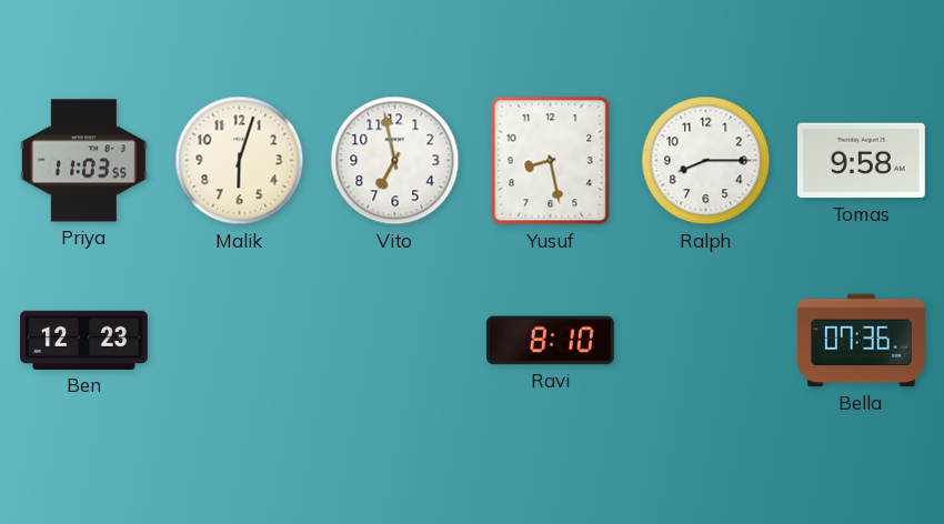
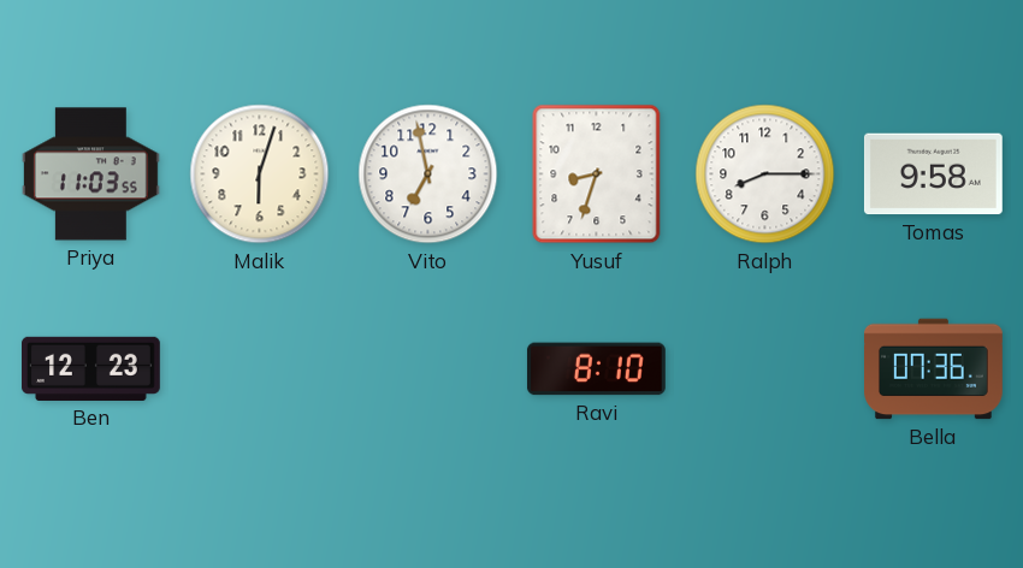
Yusuf: 8:28 -> 8:33
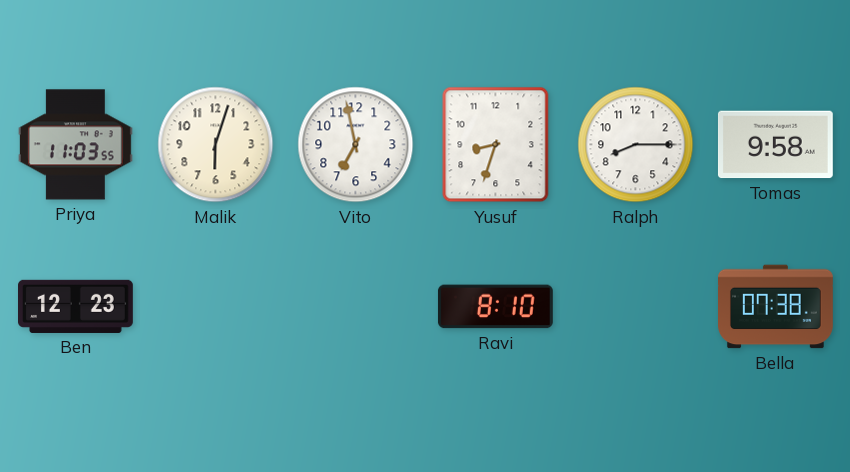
Bella: 07:36 -> 07:38
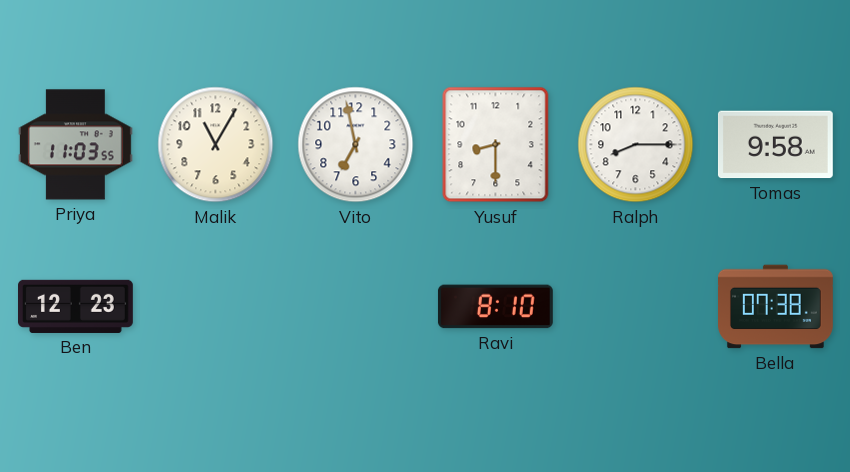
Malik: 6:03 -> 11:05
Yusuf: 8:33 -> 8:30
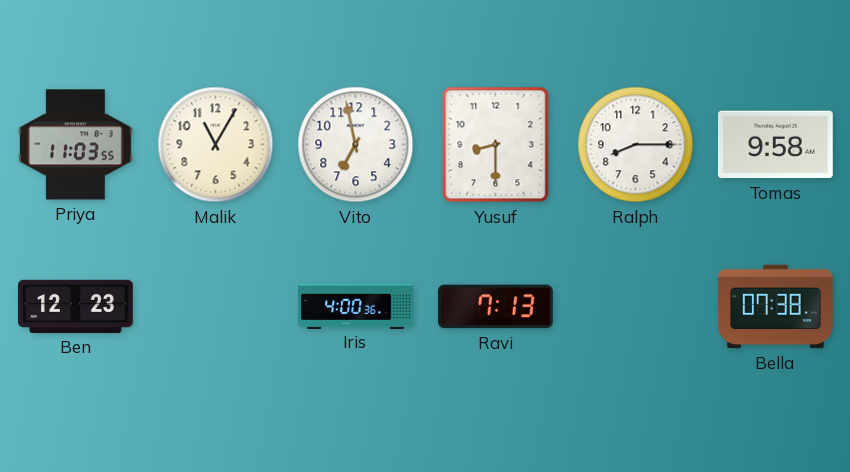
Iris: none -> 4:00
Ravi: 8:10 -> 7:13
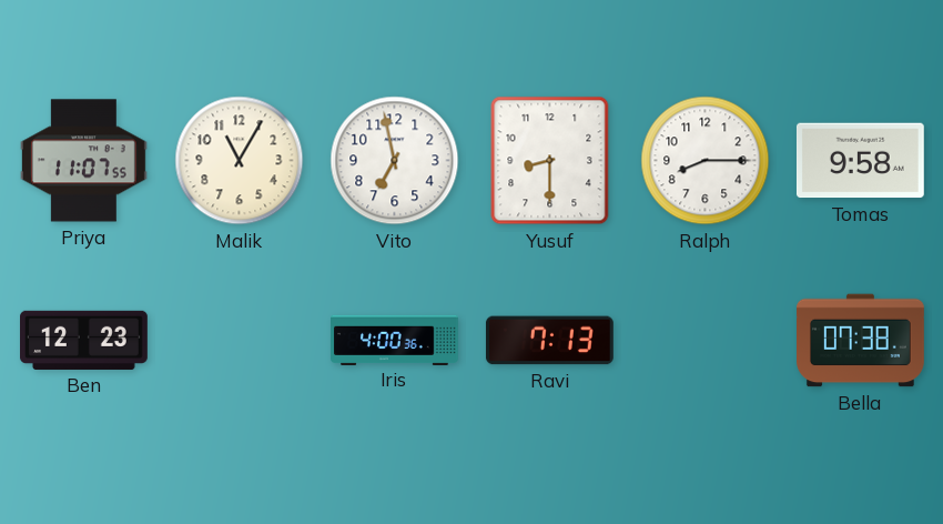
Priya: 11:03 -> 11:07
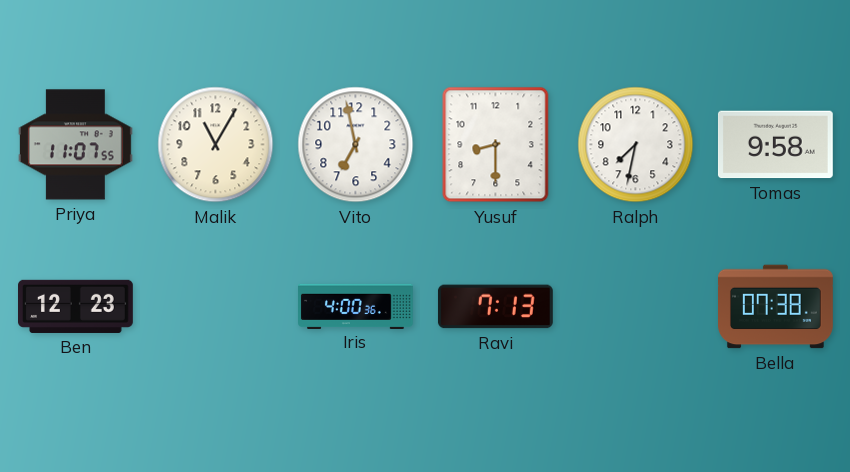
Ralph: 8:15 -> 7:32
